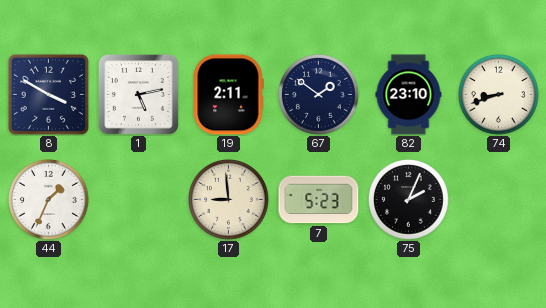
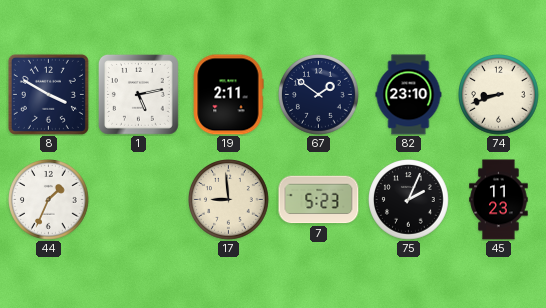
45: none -> 11:23
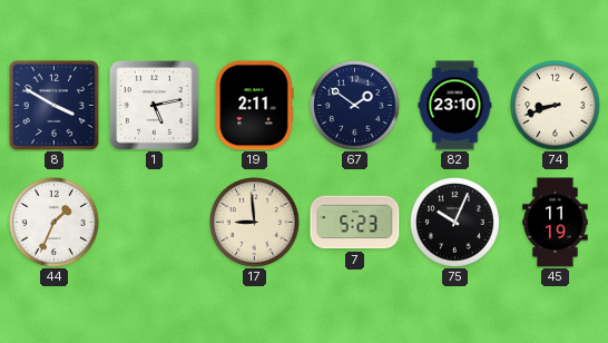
75: 2:04 -> 10:04
45: 11:23 -> 11:19
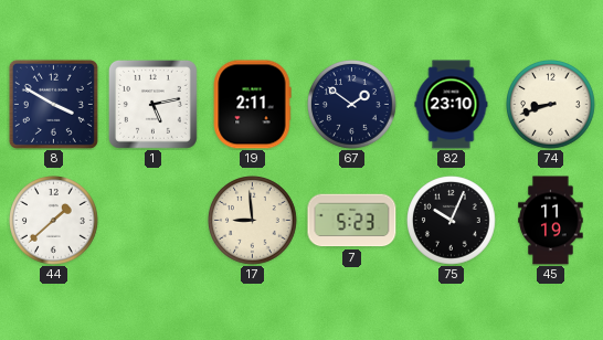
44: 1:34 -> 1:38
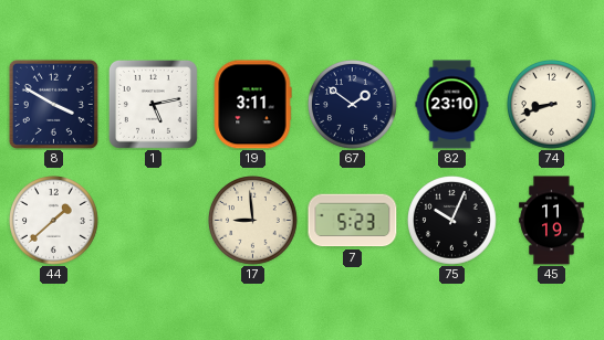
19: 2:11 -> 3:11
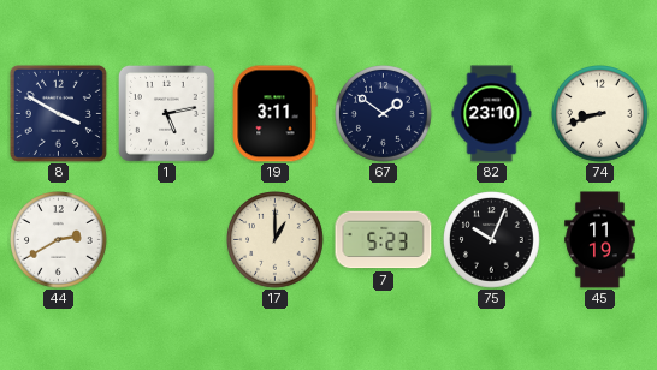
44: 1:38 -> 2:40
17: 8:59 -> 1:00
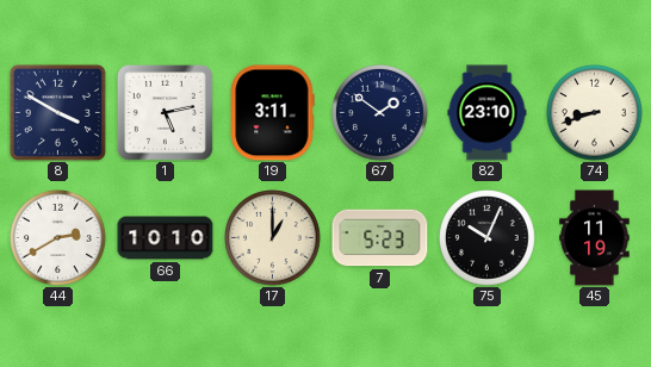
66: none -> 10:10
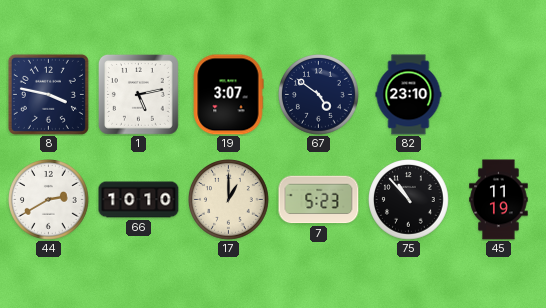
8: 3:50 -> 3:47
19: 3:11 -> 3:07
67: 1:51 -> 4:51
74: 8:42 -> none
75: 10:04 -> 10:53
